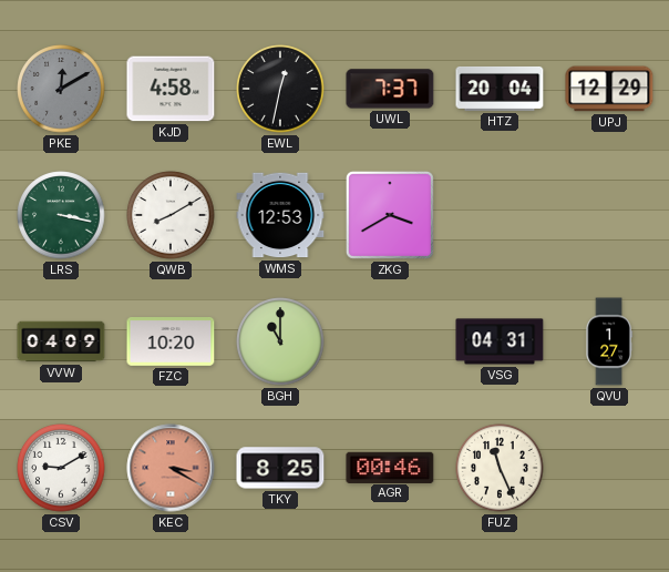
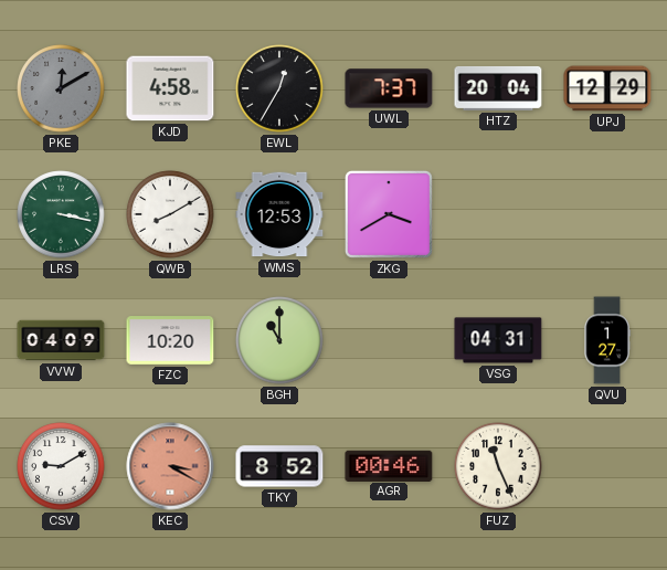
EWL: 12:32 -> 12:35
TKY: 8:25 -> 8:52
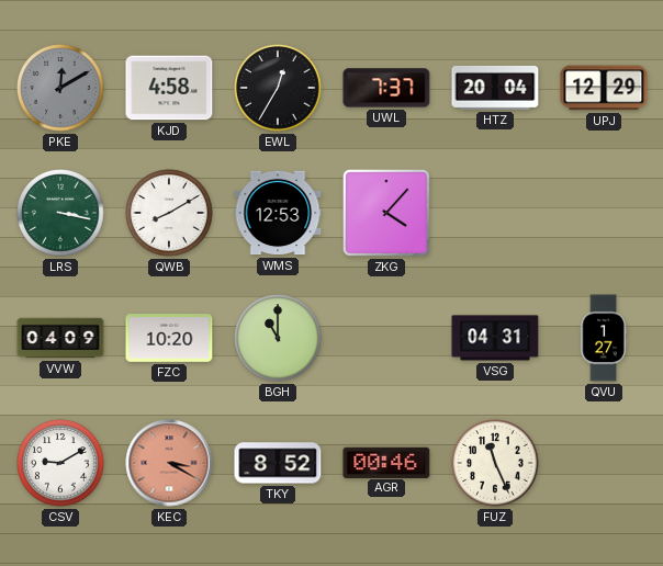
ZKG: 3:40 -> 4:07
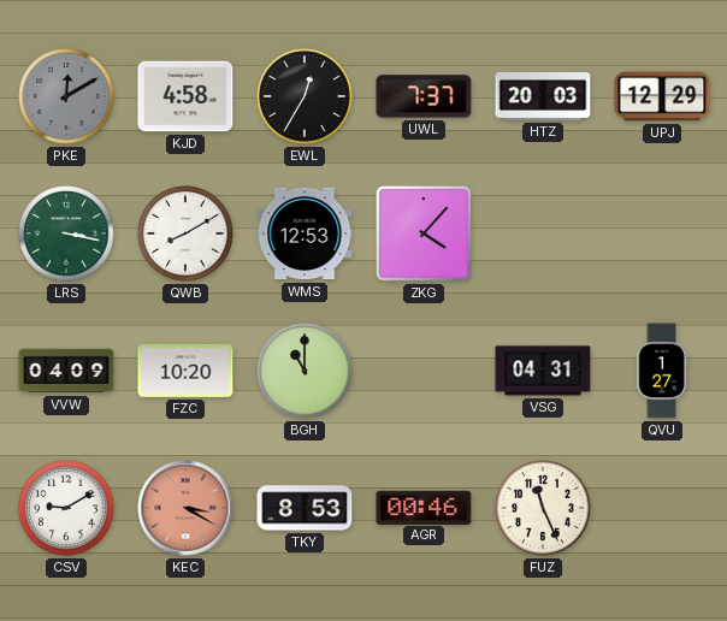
HTZ: 20:04 -> 20:03
TKY: 8:52 -> 8:53
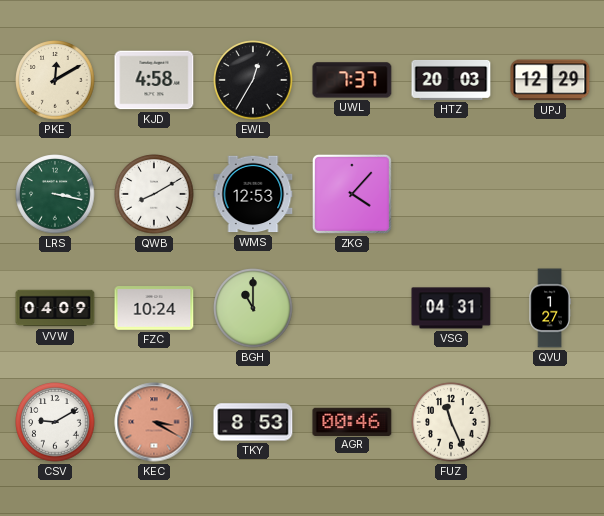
PKE dial: grey -> cream
FZC: 10:20 -> 10:24
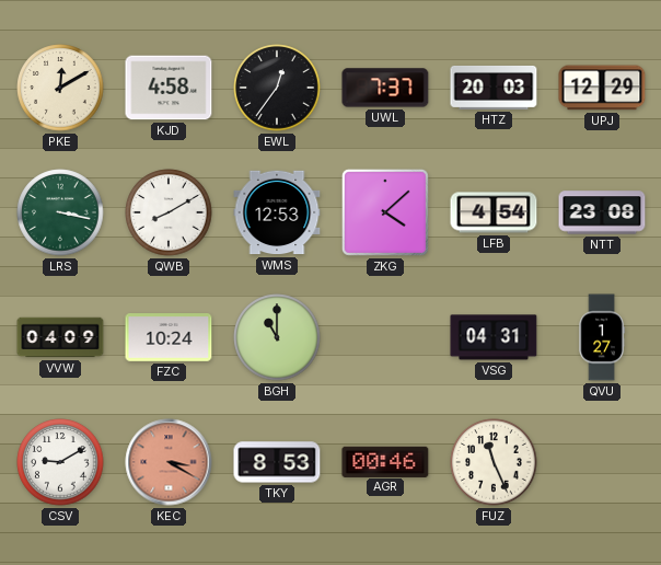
EWL: 12:35 -> 12:36
ZKG: 4:07 -> 4:08
LFB: none -> 4:54
NTT: none -> 23:08
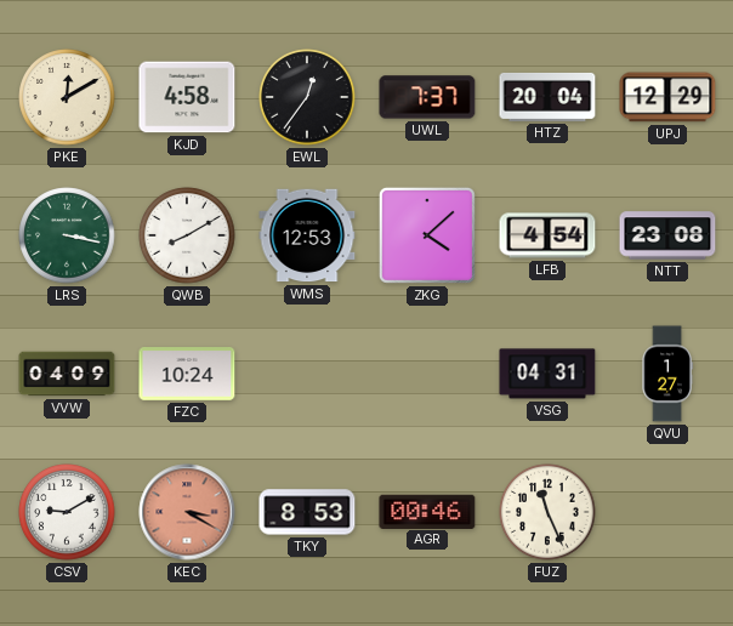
HTZ: 20:03 -> 20:04
BGH: 11:00 -> none
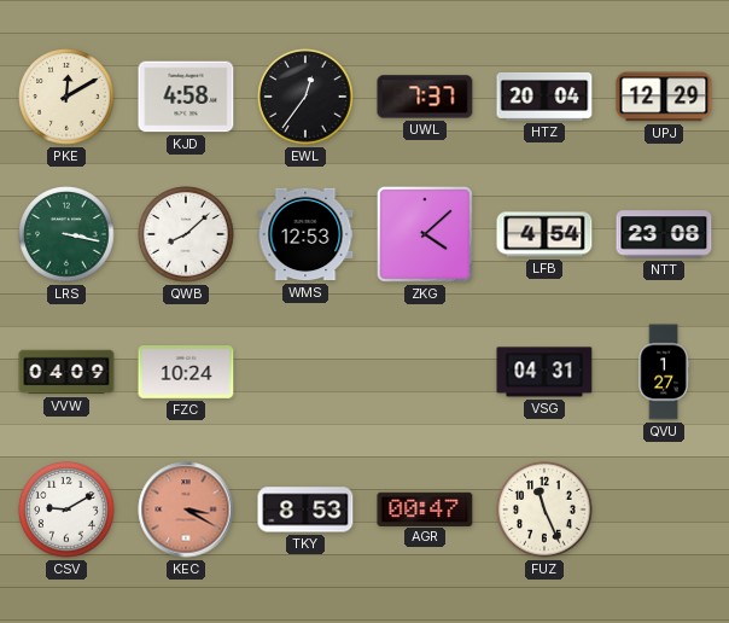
QWB: 8:10 -> 8:08
AGR: 00:46 -> 00:47
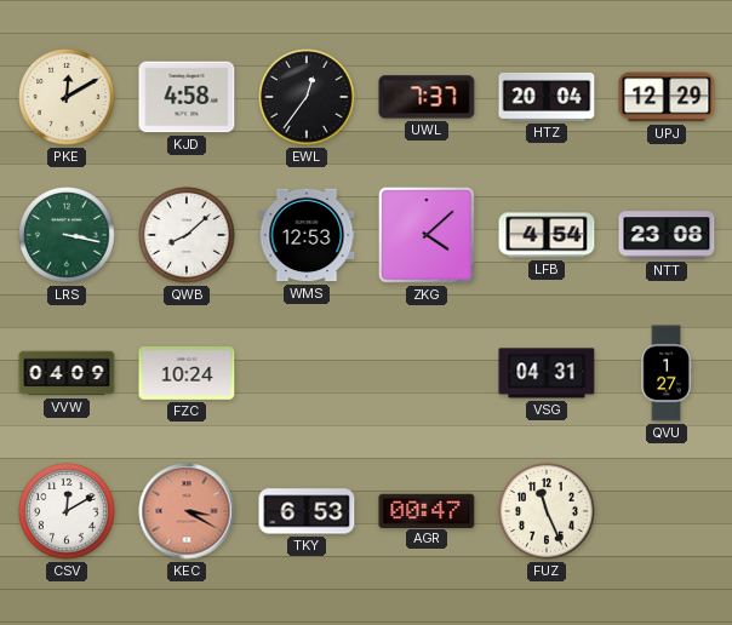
CSV: 9:10 -> 12:10
TKY: 8:53 -> 6:53
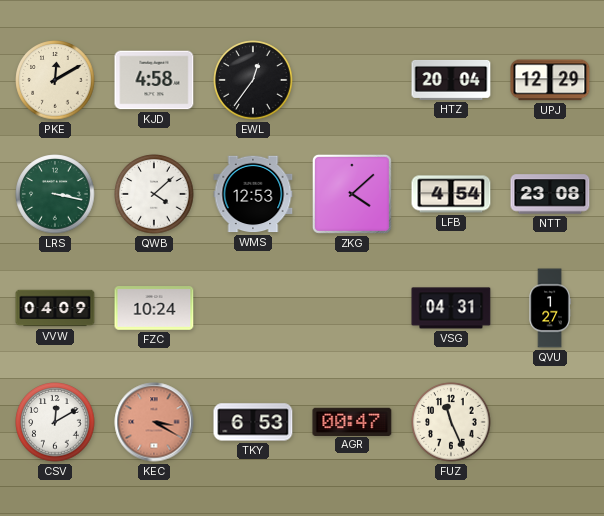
UWL: 7:37 -> none
QWB: 8:08 -> 4:08
